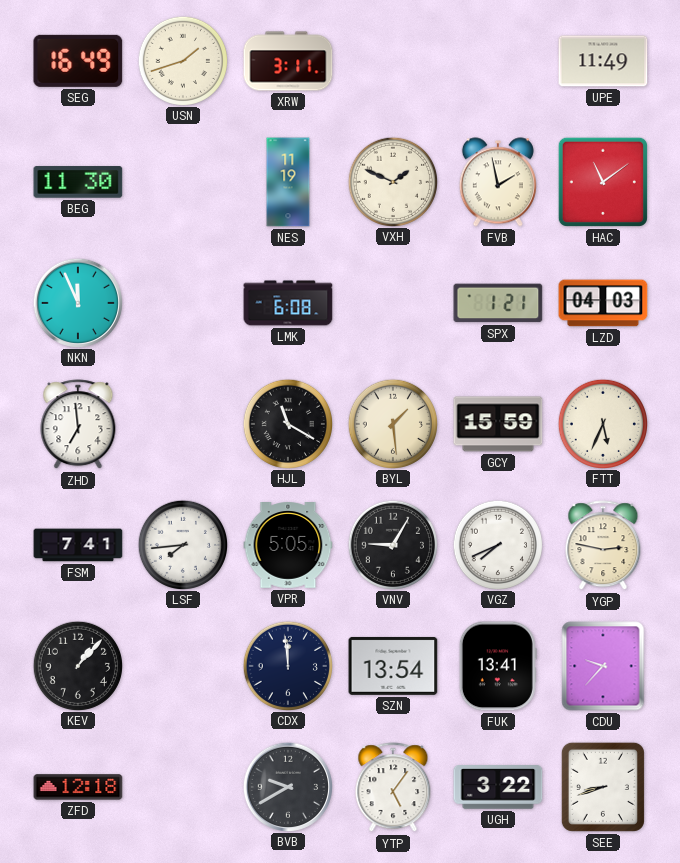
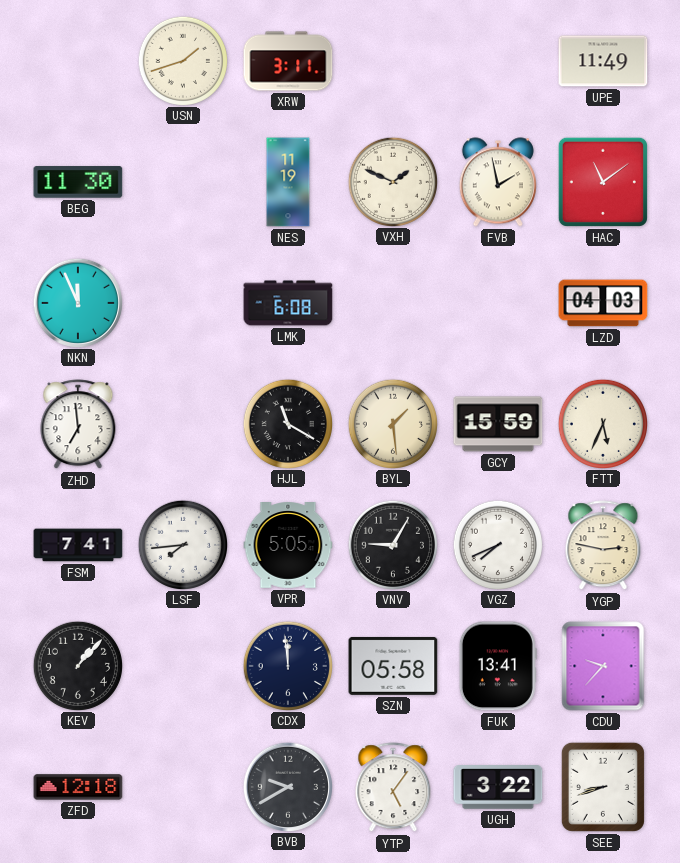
SEG: 16:49 -> none
SPX: 1:21 -> none
SZN: 13:54 -> 05:58
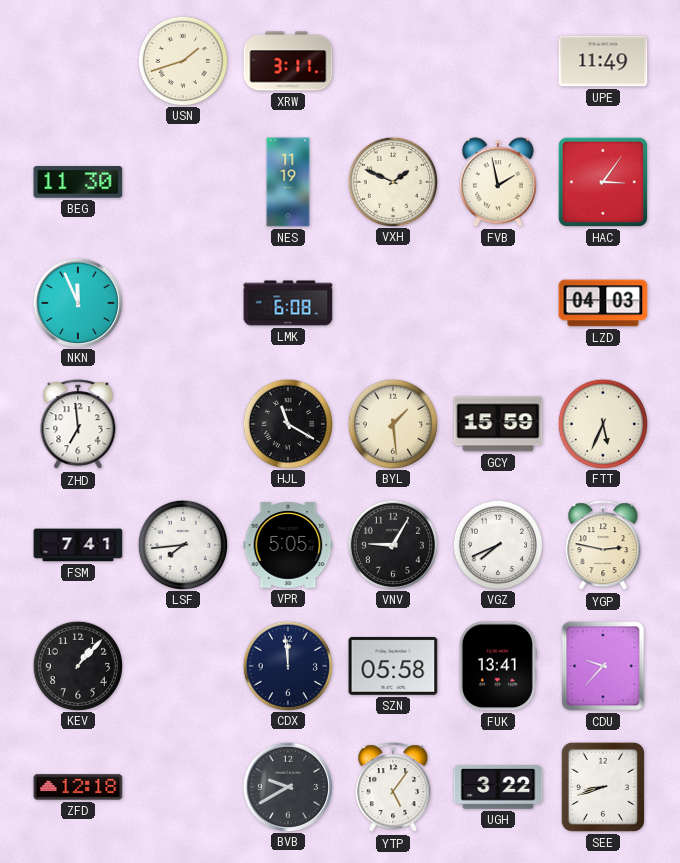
HAC: 11:09 -> 3:06
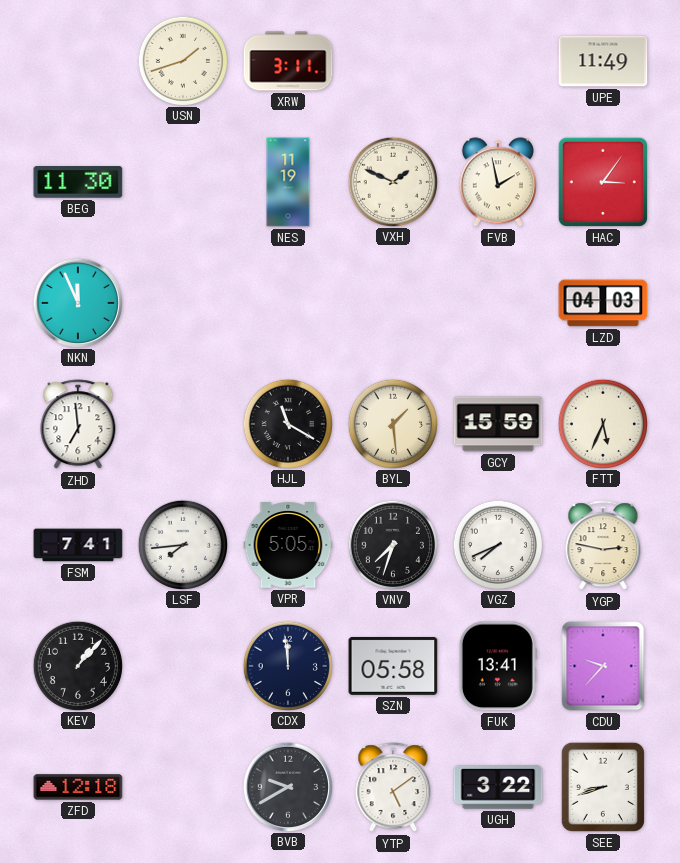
LMK: 6:08 -> none
VNV: 9:05 -> 7:33
YTP: 5:06 -> 5:09
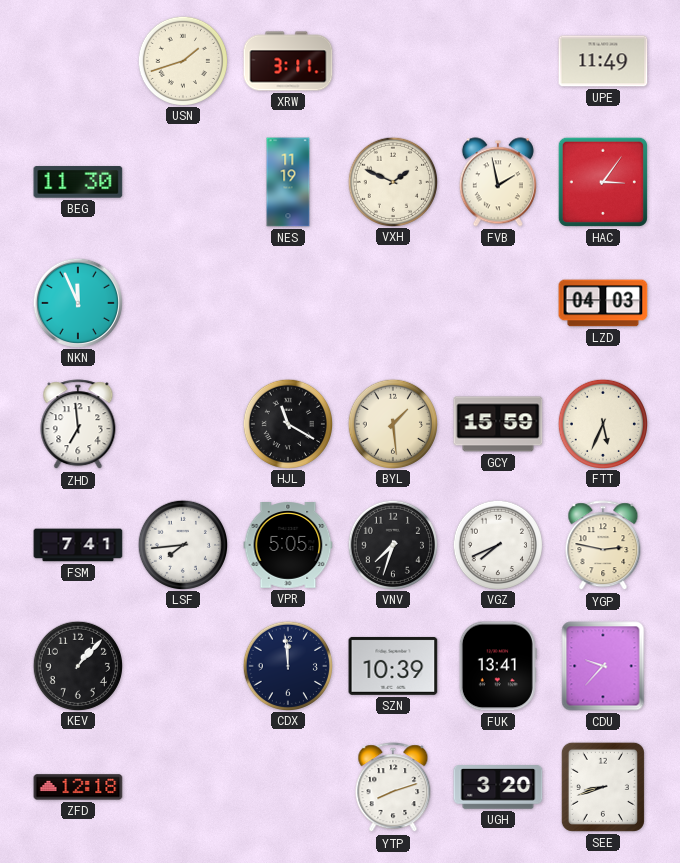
SZN: 05:58 -> 10:39
BVB: 9:40 -> none
YTP: 5:09 -> 8:12
UGH: 3:22 -> 3:20
